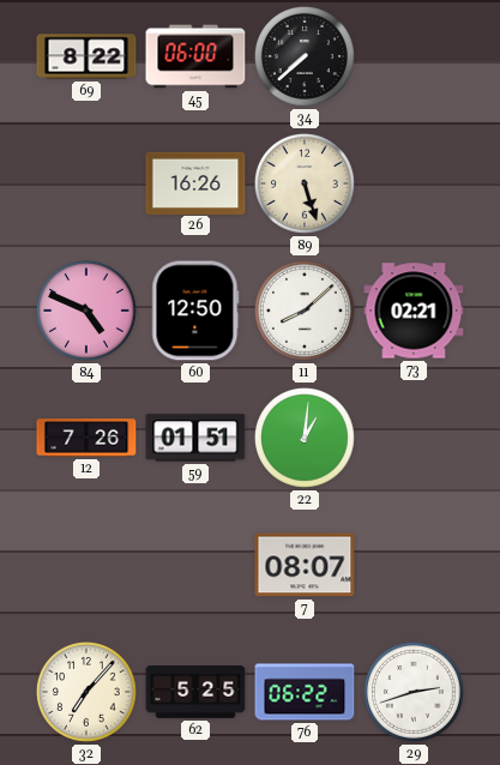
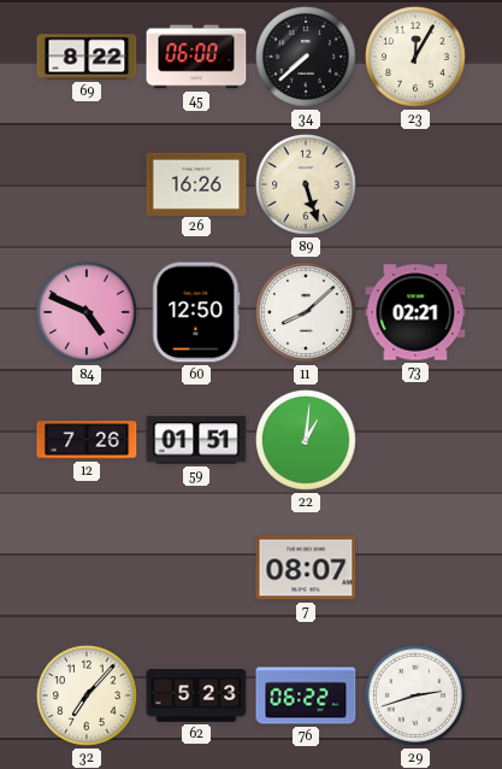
23: none -> 12:05
62: 5:25 -> 5:23
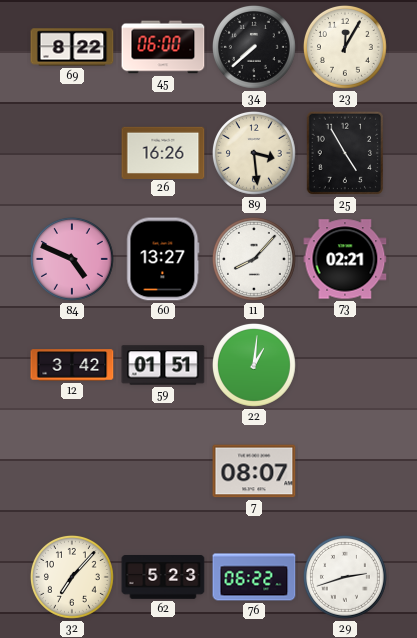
89: 5:27 -> 3:29
25: none -> 4:55
60: 12:50 -> 13:27
11: 8:08 -> 8:07
12: 7:26 -> 3:42
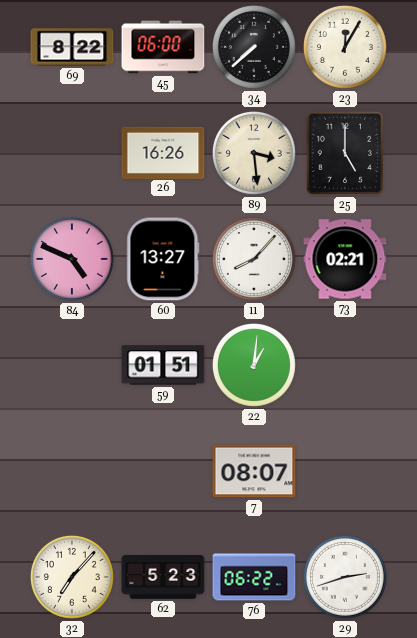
25: 4:55 -> 5:00
12: 3:42 -> none
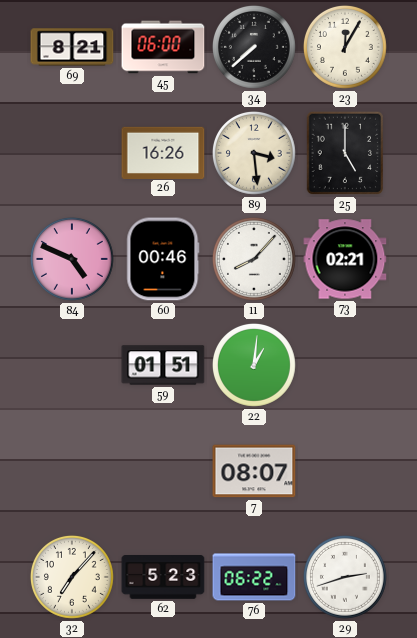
69: 8:22 -> 8:21
60: 13:27 -> 00:46
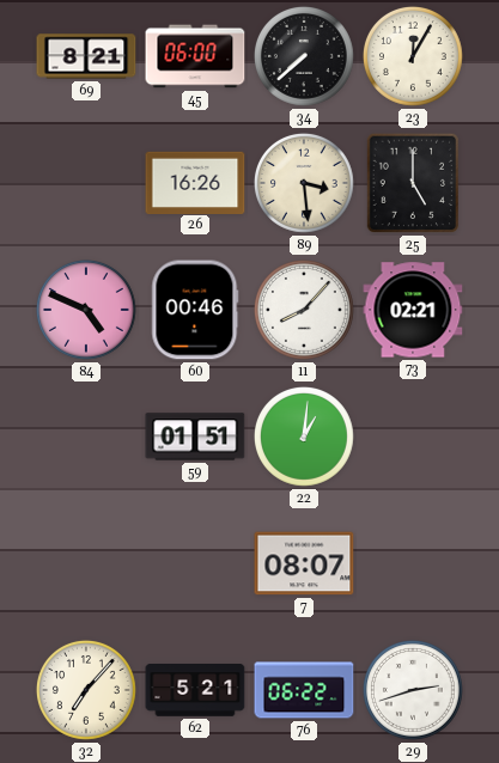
62: 5:23 -> 5:21
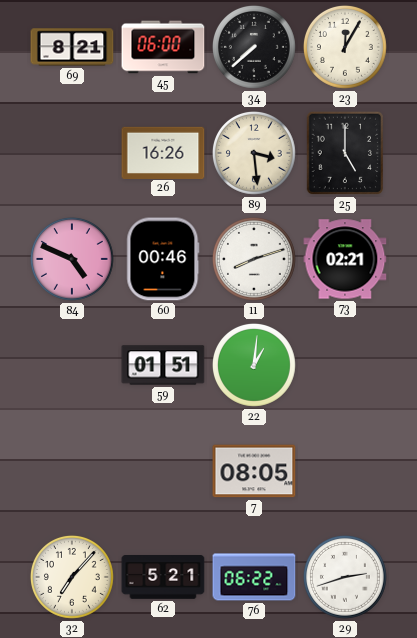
11: 8:07 -> 8:12
7: 08:07 -> 08:05
